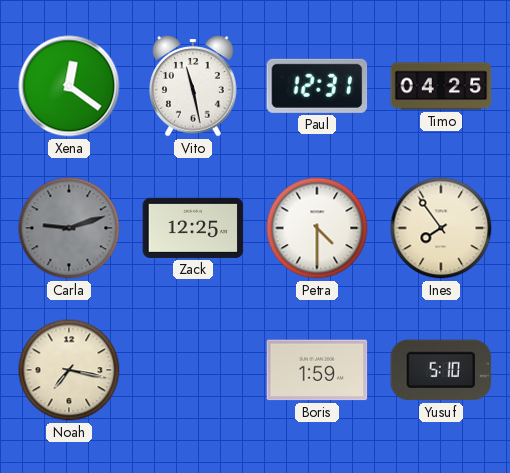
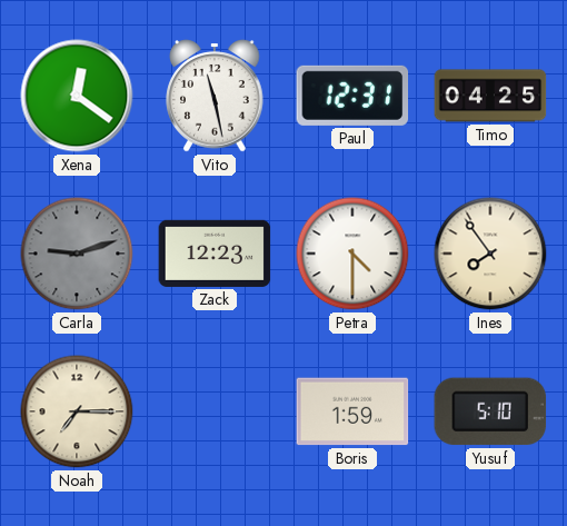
Zack: 12:25 -> 12:23
Noah: 7:17 -> 7:15
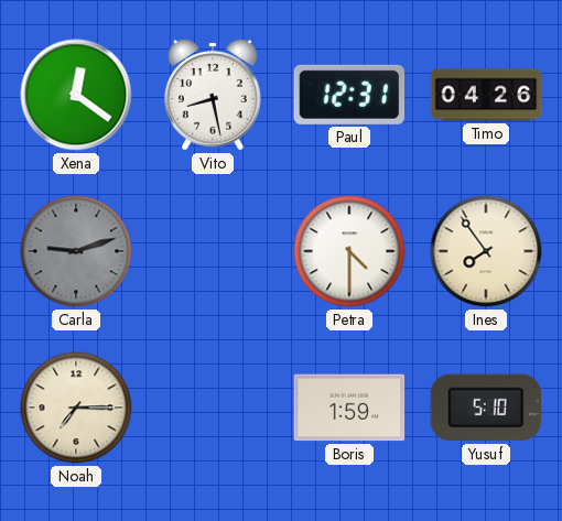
Vito: 11:28 -> 8:28
Timo: 04:25 -> 04:26
Zack: 12:23 -> none
